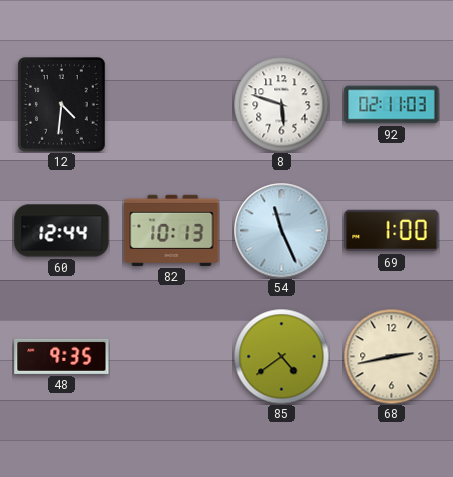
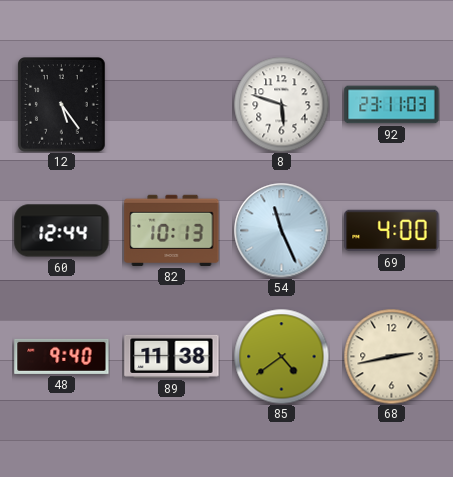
12: 4:31 -> 5:24
92: 02:11 -> 23:11
69: 1:00 -> 4:00
48: 9:35 -> 9:40
89: none -> 11:38
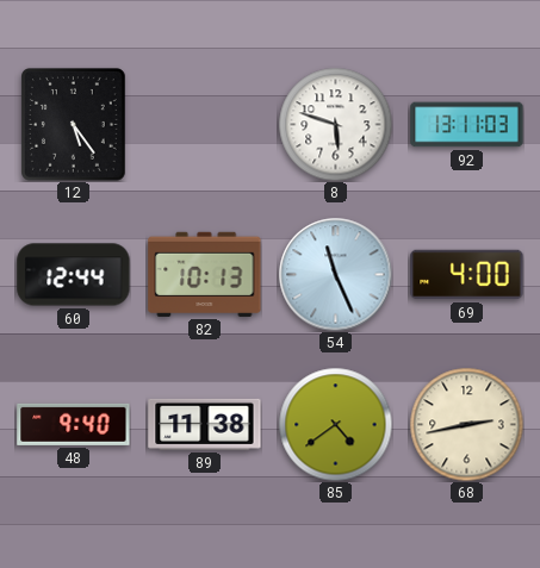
92: 23:11 -> 13:11
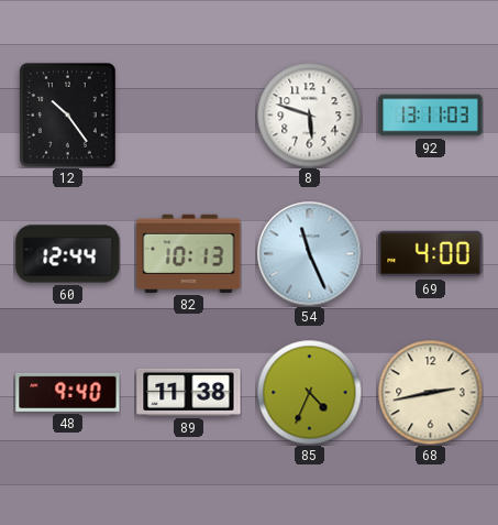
12: 5:24 -> 10:24
85: 4:39 -> 4:34
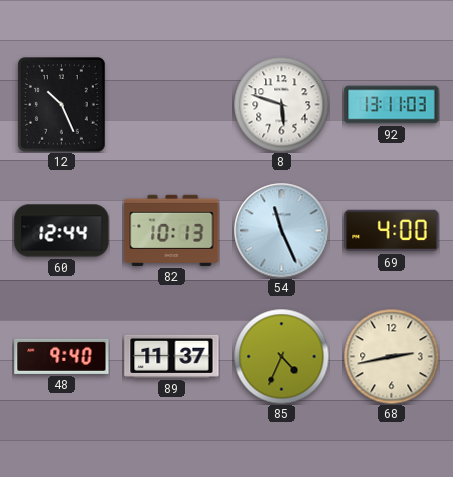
12: 10:24 -> 10:26
89: 11:38 -> 11:37
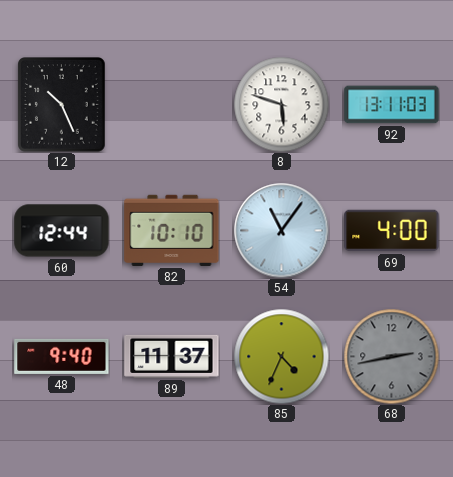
82: 10:13 -> 10:10
54: 11:26 -> 11:06
68 dial: cream -> grey
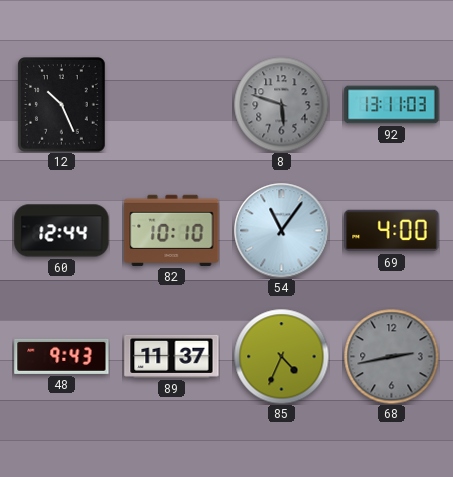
8 dial: white -> grey
48: 9:40 -> 9:43
